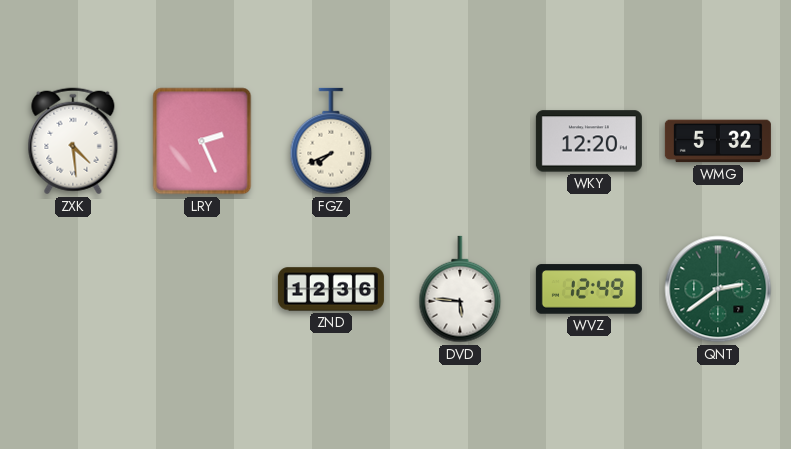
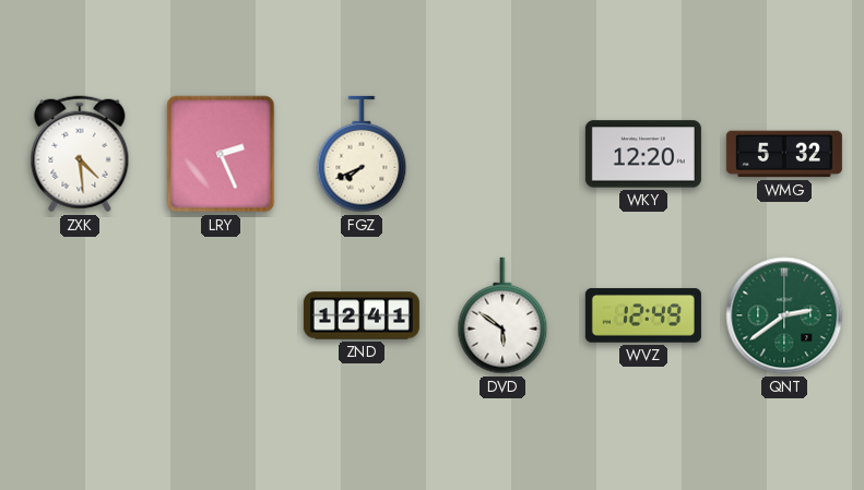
ZND: 12:36 -> 12:41
DVD: 5:46 -> 5:51
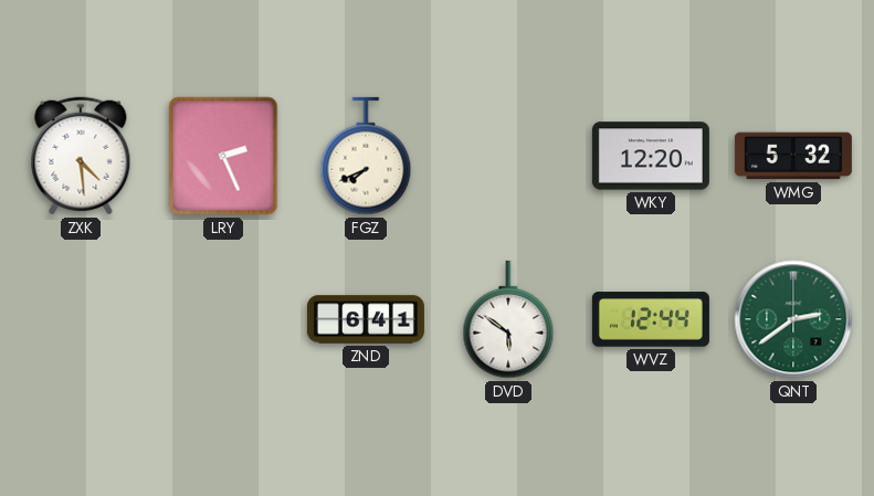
ZND: 12:41 -> 6:41
WVZ: 12:49 -> 12:44
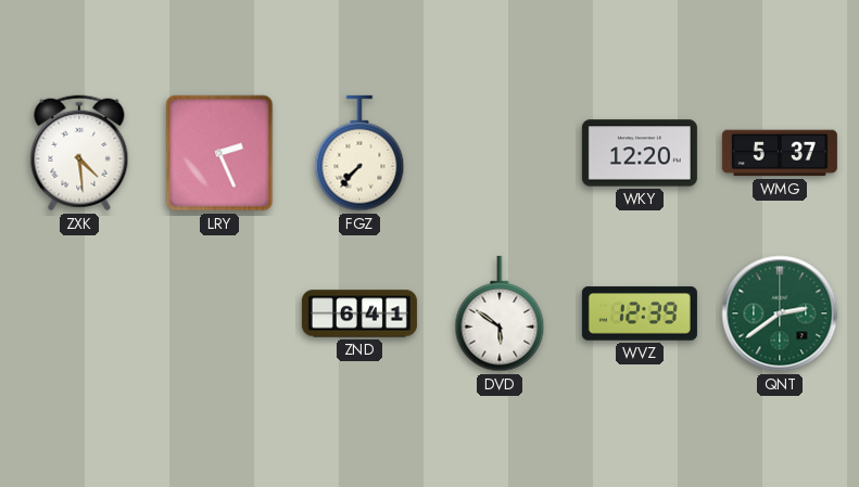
FGZ: 7:41 -> 7:37
WMG: 5:32 -> 5:37
WVZ: 12:44 -> 12:39
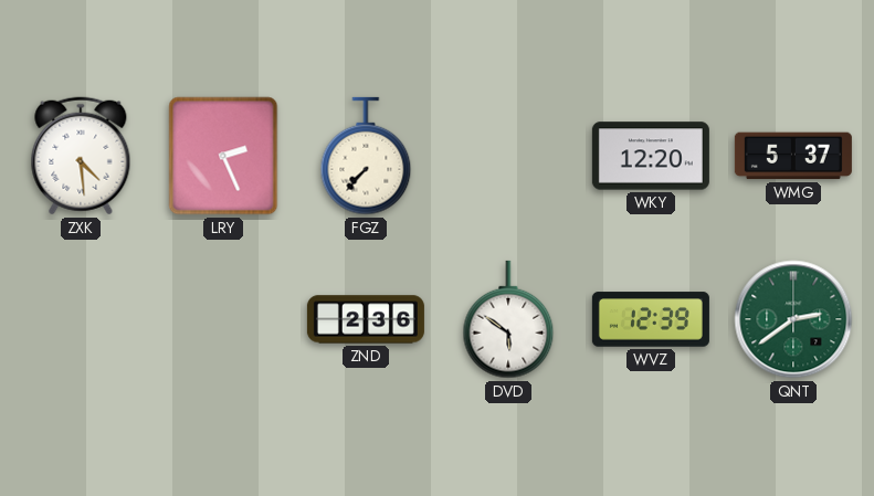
ZND: 6:41 -> 2:36
